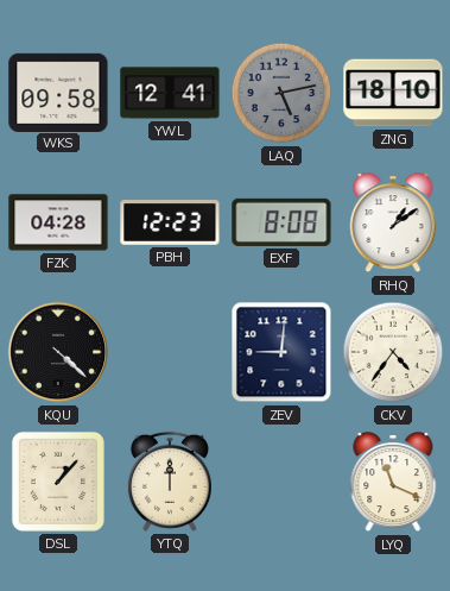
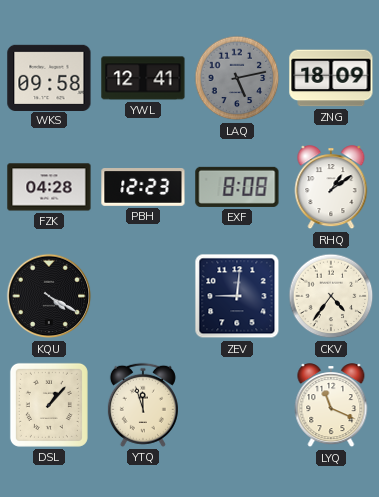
ZNG: 18:10 -> 18:09
KQU: 4:22 -> 4:20
YTQ: 12:00 -> 11:57
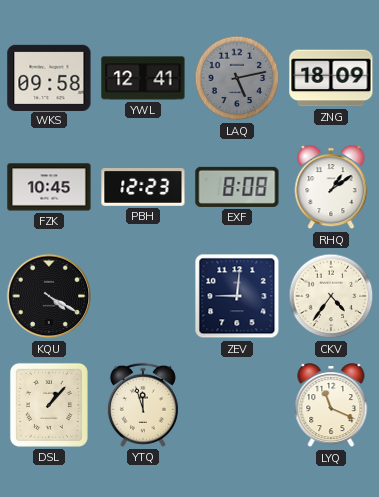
FZK: 04:28 -> 10:45
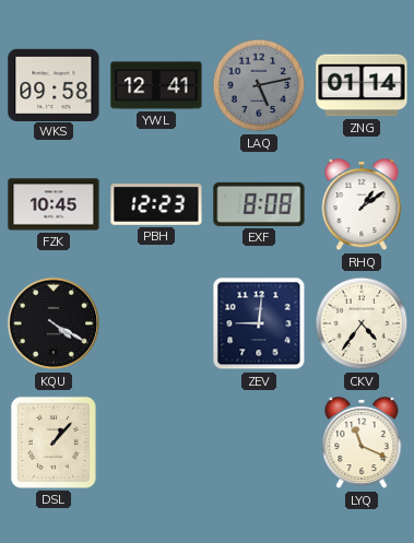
ZNG: 18:09 -> 01:14
YTQ: 11:57 -> none
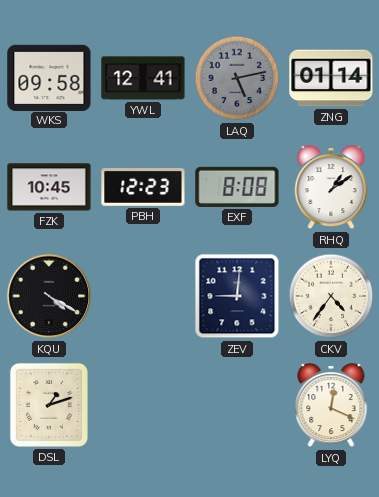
DSL: 1:07 -> 1:12
LYQ: 11:19 -> 12:19
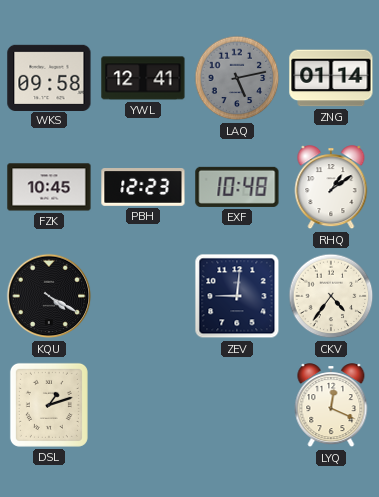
EXF: 8:08 -> 10:48
